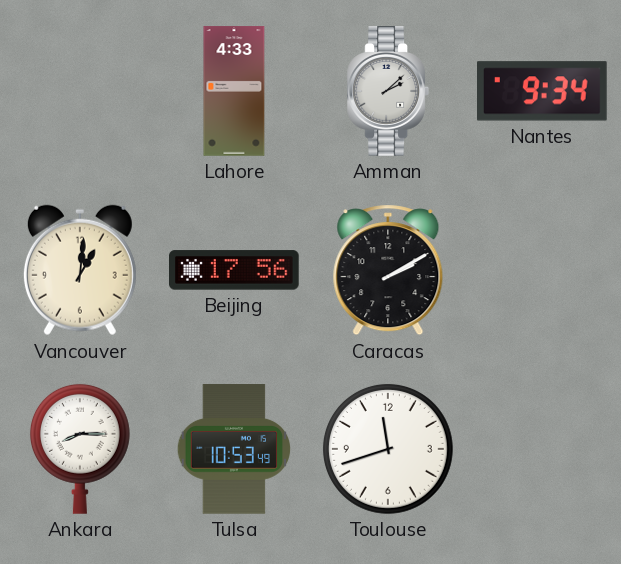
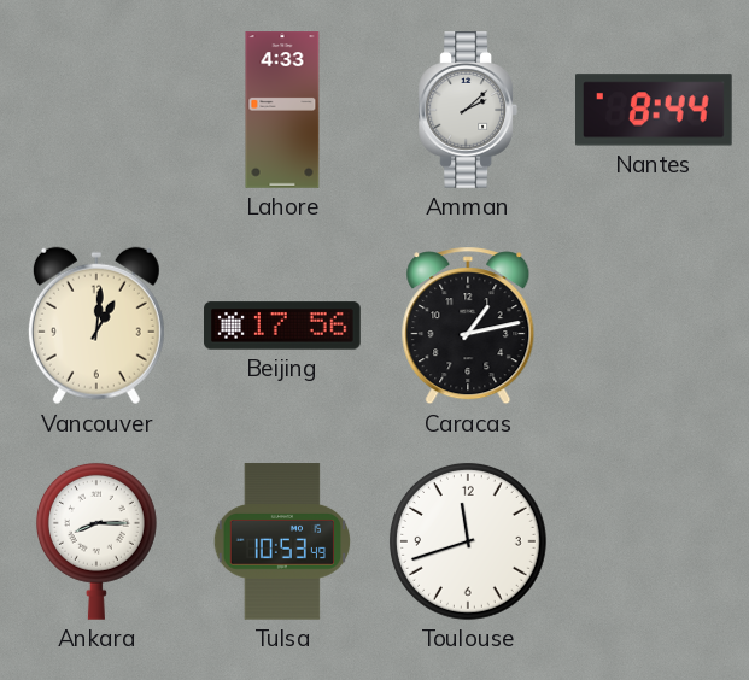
Nantes: 9:34 -> 8:44
Caracas: 2:10 -> 1:13
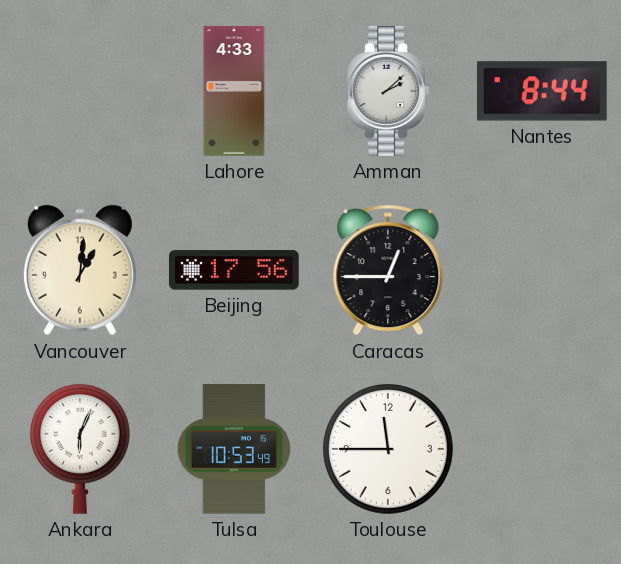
Caracas: 1:13 -> 12:45
Ankara: 8:15 -> 6:04
Toulouse: 11:42 -> 11:45
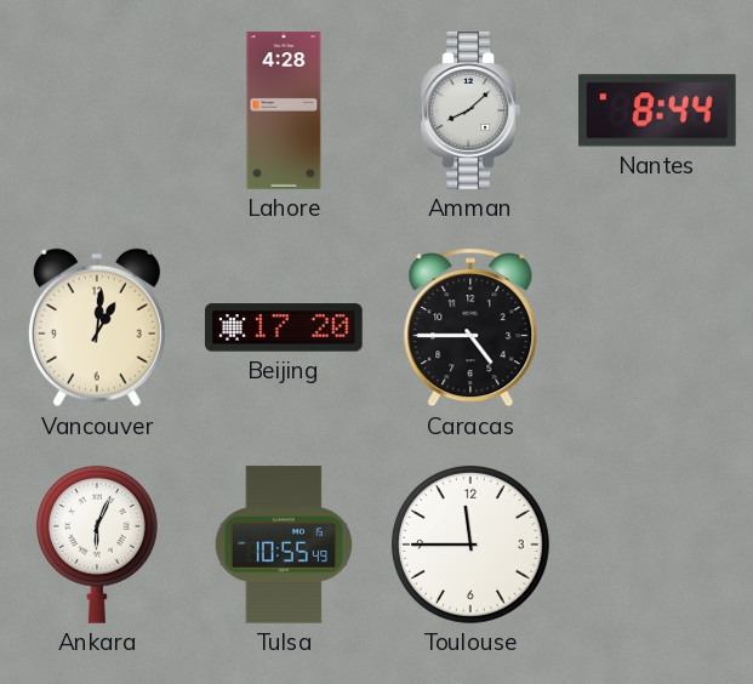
Lahore: 4:33 -> 4:28
Amman: 2:08 -> 8:08
Beijing: 17:56 -> 17:20
Caracas: 12:45 -> 4:45
Tulsa: 10:53 -> 10:55
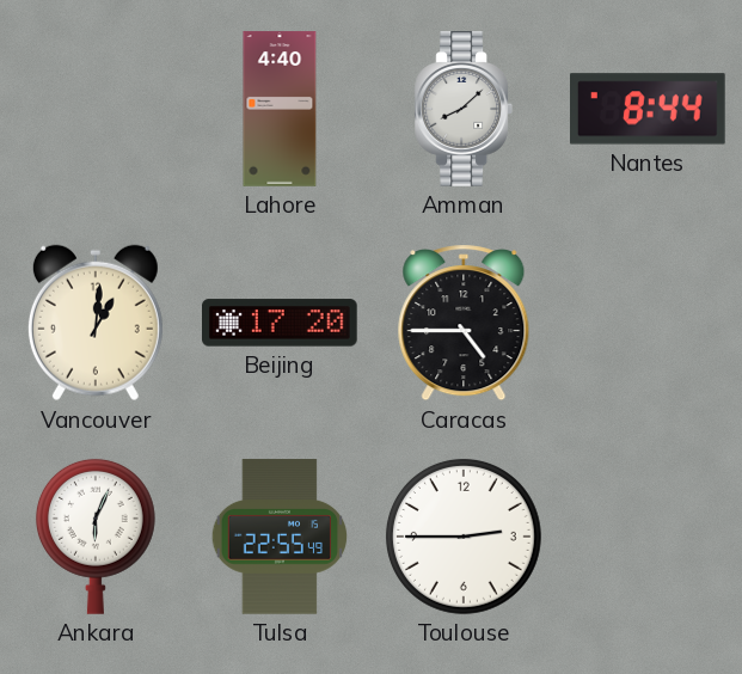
Lahore: 4:28 -> 4:40
Tulsa: 10:55 -> 22:55
Toulouse: 11:45 -> 2:45
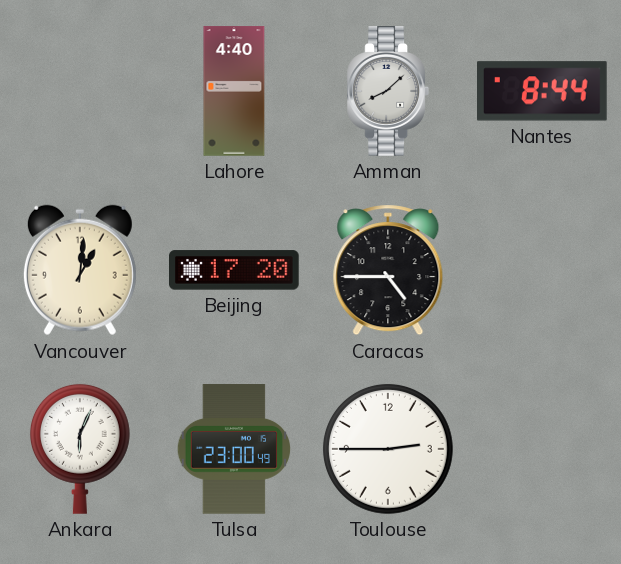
Tulsa: 22:55 -> 23:00
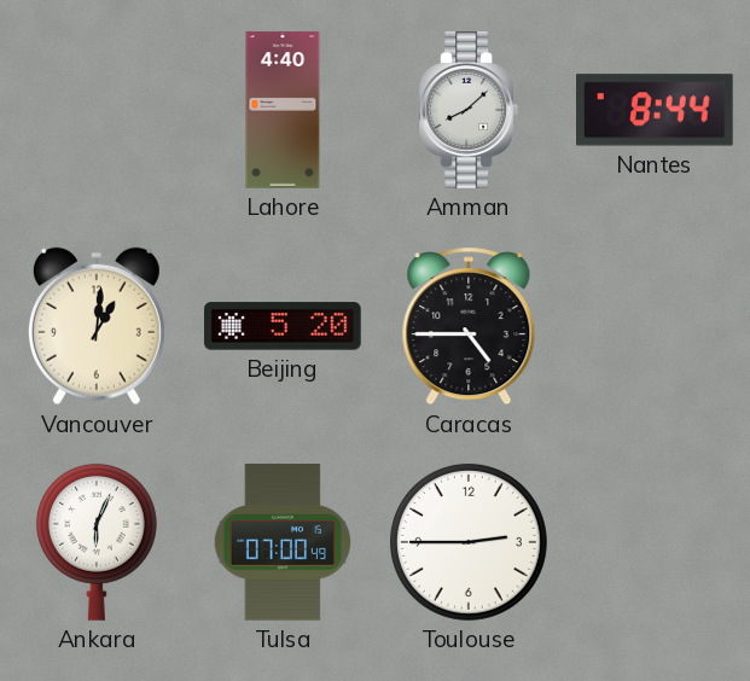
Beijing: 17:20 -> 5:20
Tulsa: 23:00 -> 07:00
